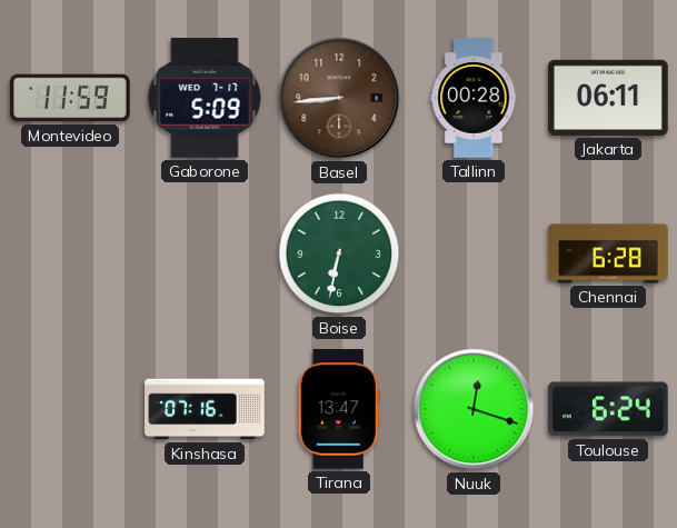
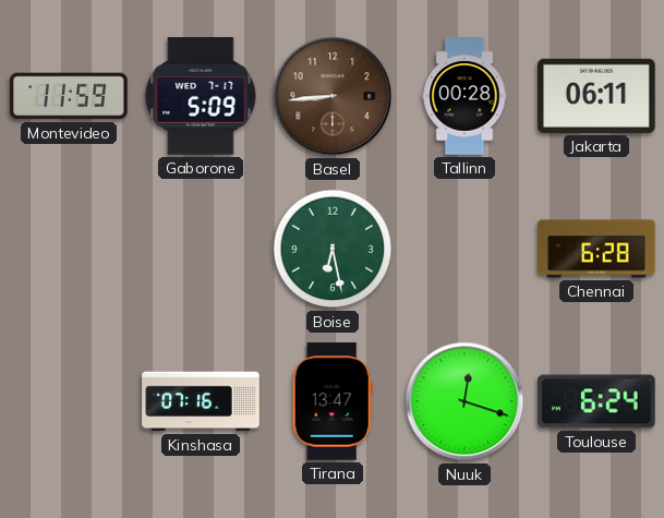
Boise: 6:32 -> 6:28
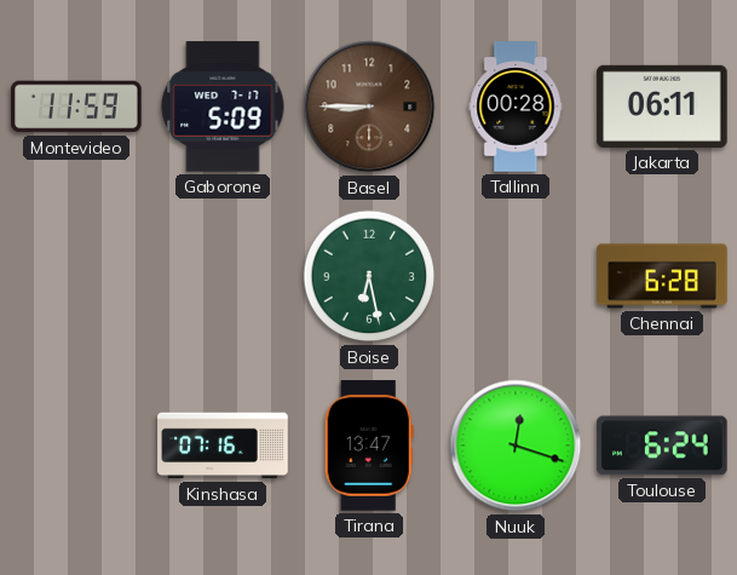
Basel: 8:44 -> 8:45
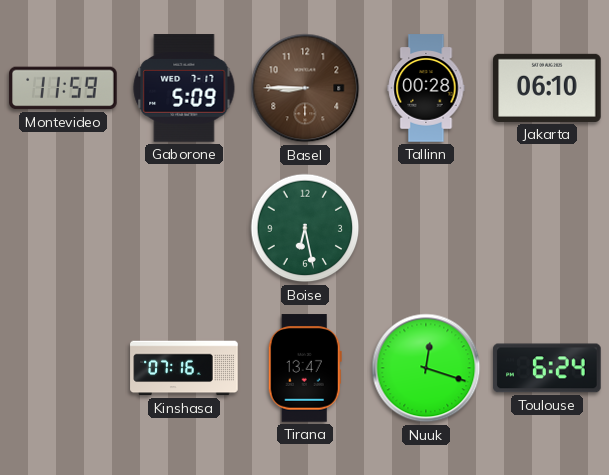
Jakarta: 06:11 -> 06:10
Chennai: 6:28 -> none
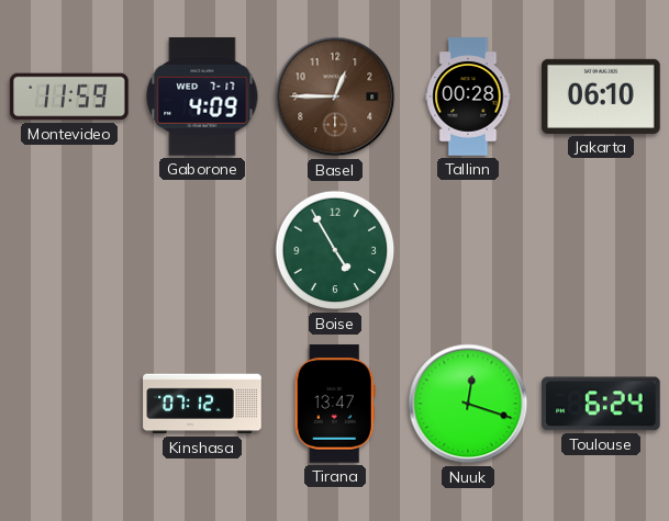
Gaborone: 5:09 -> 4:09
Basel: 8:45 -> 12:45
Boise: 6:28 -> 4:55
Kinshasa: 07:16 -> 07:12
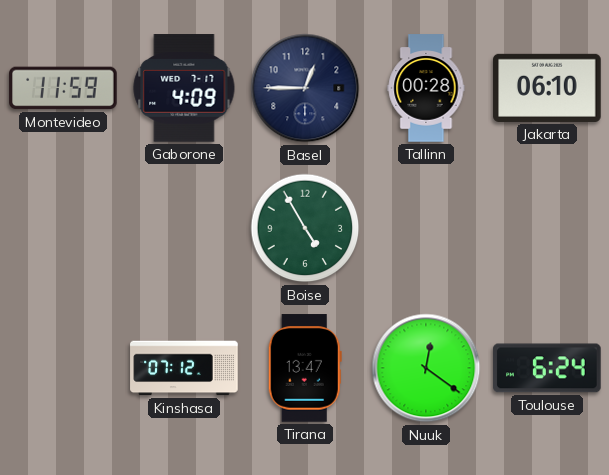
Basel dial: brown -> navy
Nuuk: 12:18 -> 12:21
